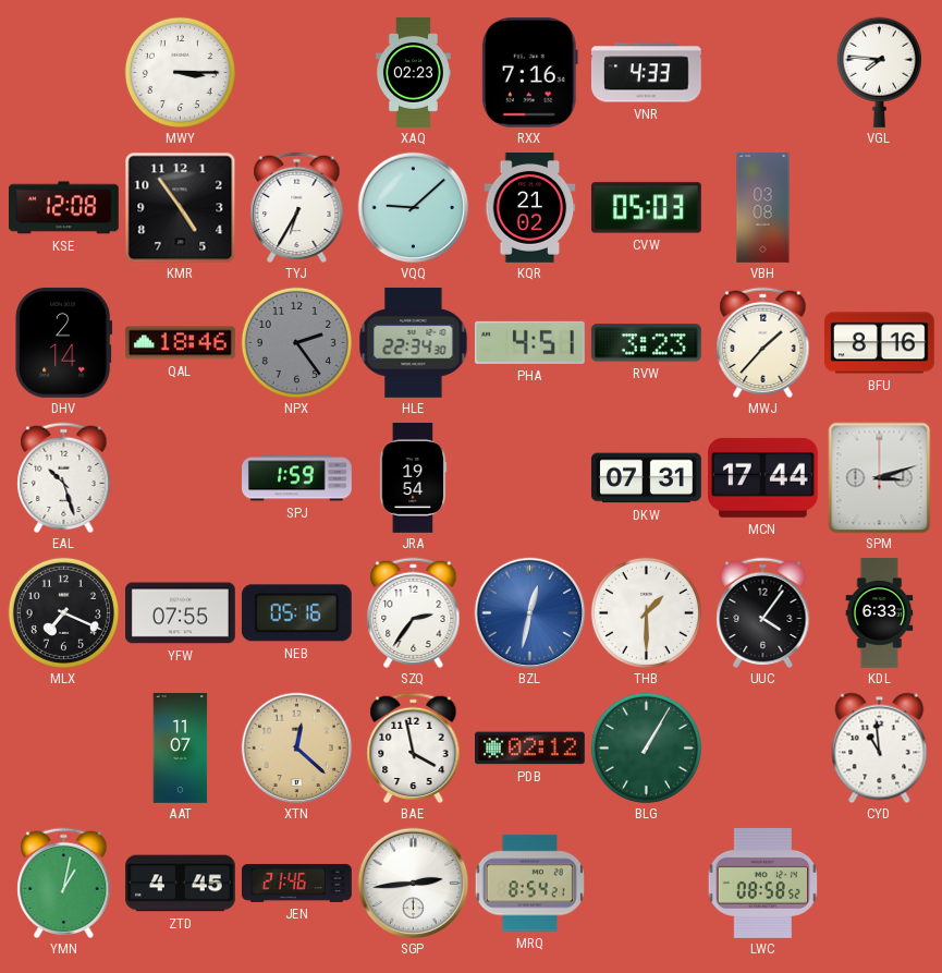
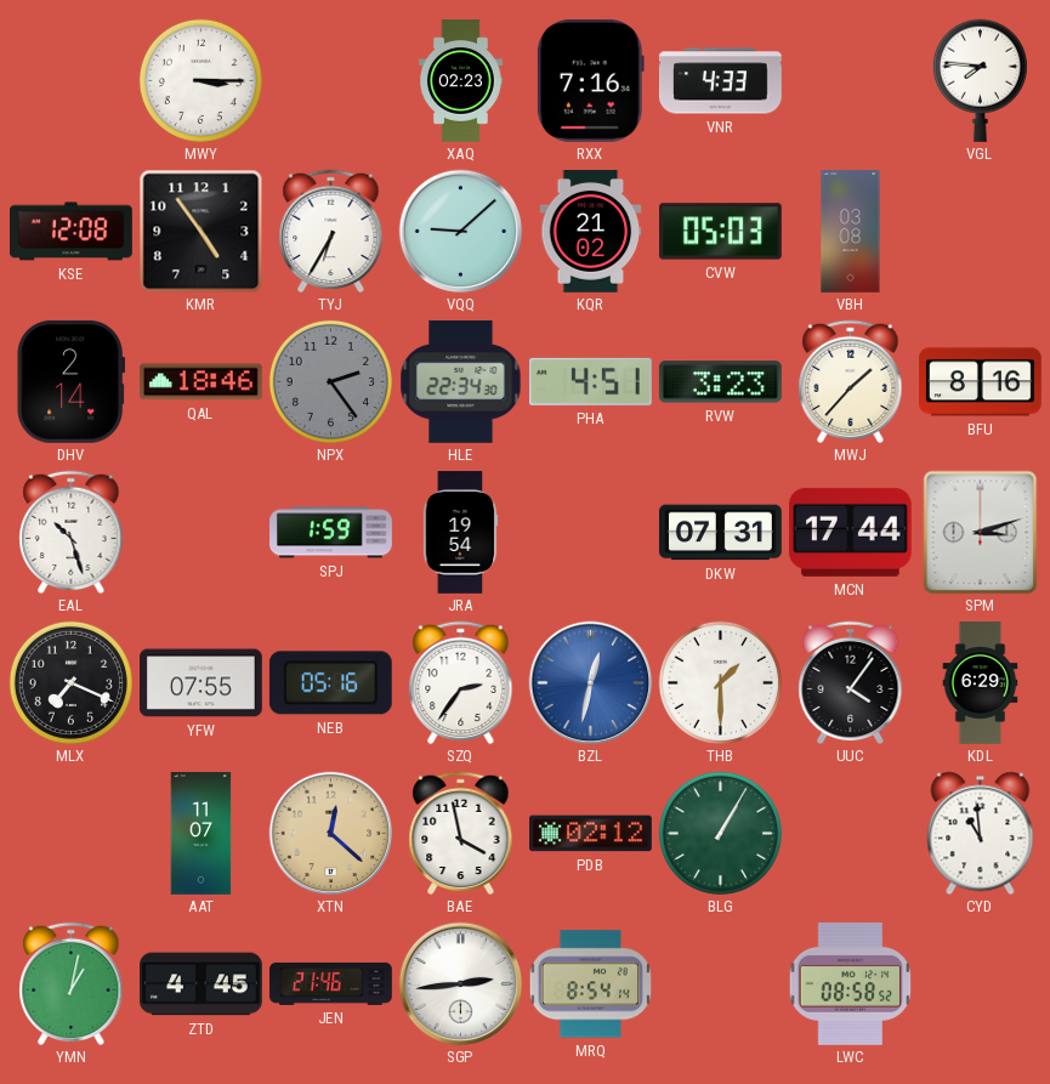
KDL: 6:33 -> 6:29
MRQ: 8:54:21 -> 8:54:14
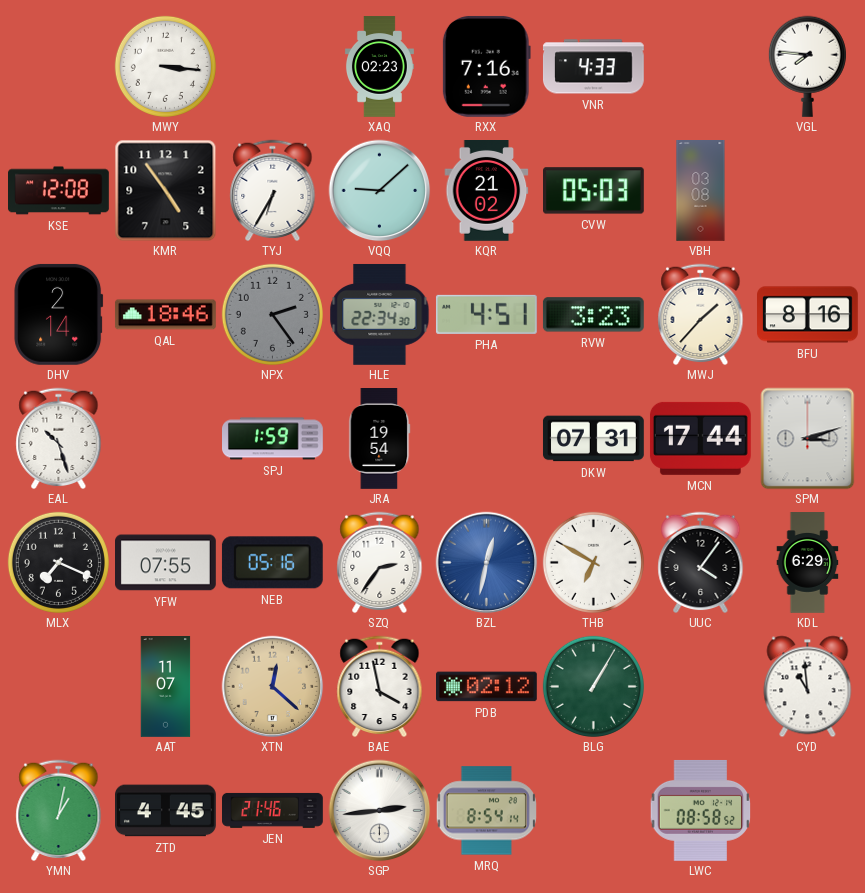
MWY: 3:15 -> 3:16
THB: 1:30 -> 6:50
